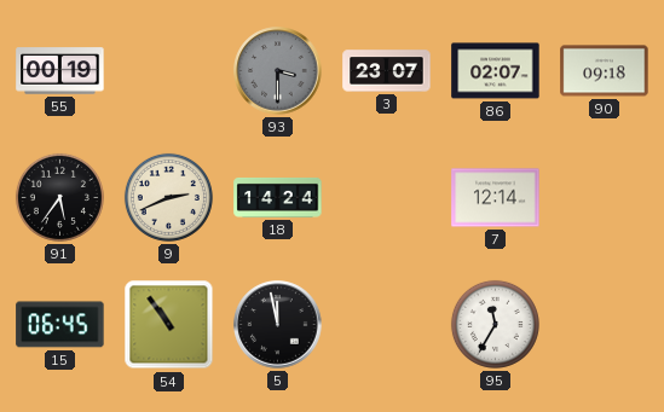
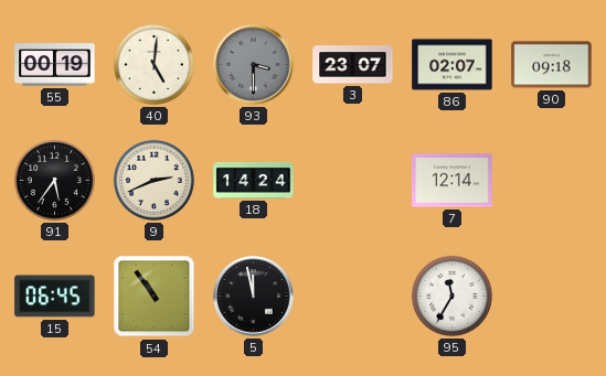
40: none -> 5:01
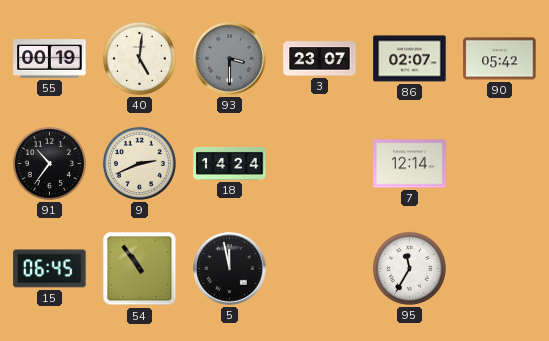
90: 09:18 -> 05:42
91: 5:36 -> 10:36
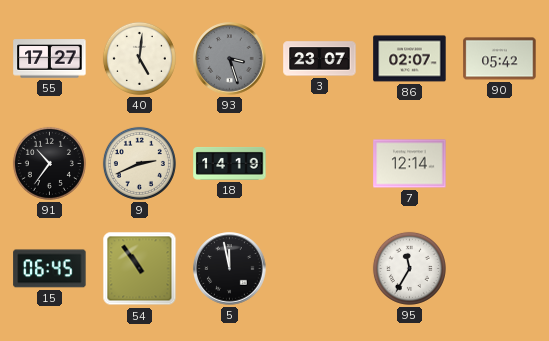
55: 00:19 -> 17:27
93: 3:30 -> 3:27
18: 14:24 -> 14:19
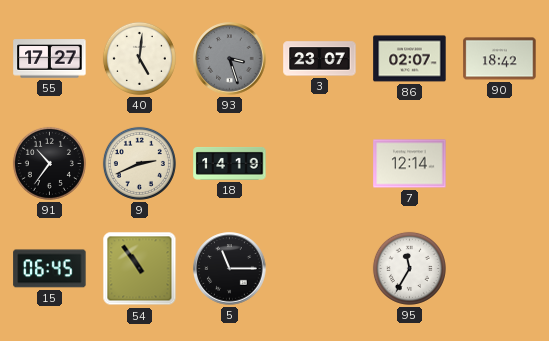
90: 05:42 -> 18:42
5: 11:58 -> 11:15
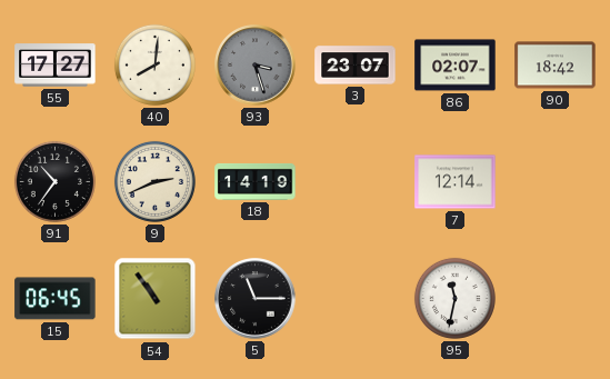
40: 5:01 -> 8:01
95: 11:35 -> 11:32
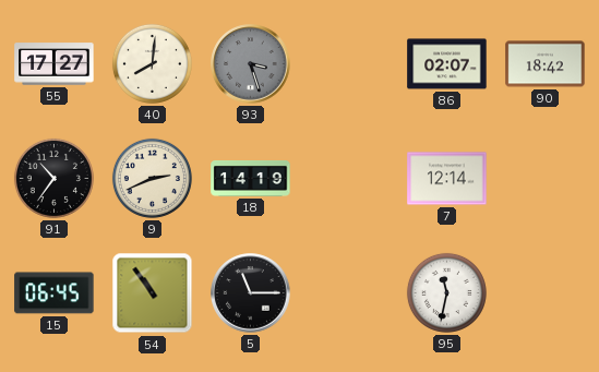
3: 23:07 -> none
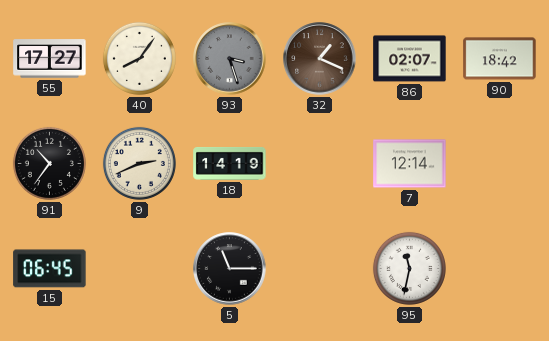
40: 8:01 -> 8:06
32: none -> 1:19
54: 10:54 -> none
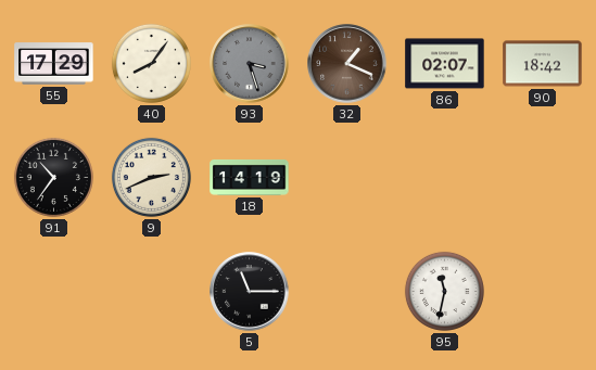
55: 17:27 -> 17:29
7: 12:14 -> none
15: 06:45 -> none
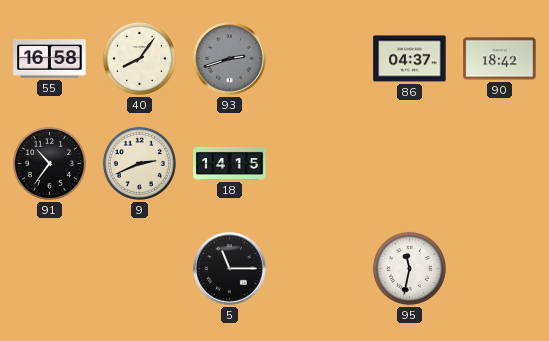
55: 17:29 -> 16:58
93: 3:27 -> 2:42
32: 1:19 -> none
86: 02:07 -> 04:37
18: 14:19 -> 14:15
